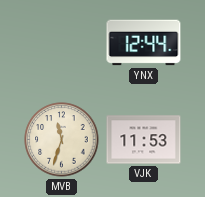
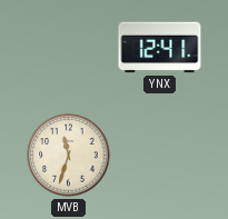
YNX: 12:44 -> 12:41
VJK: 11:53 -> none
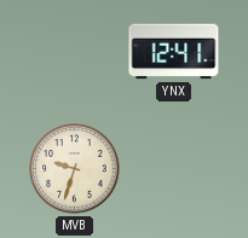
MVB: 11:33 -> 9:33
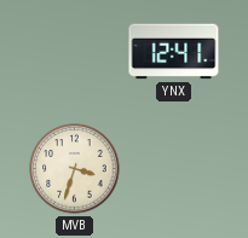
MVB: 9:33 -> 3:33
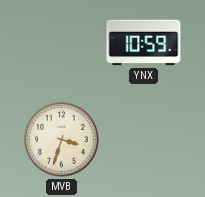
YNX: 12:41 -> 10:59
